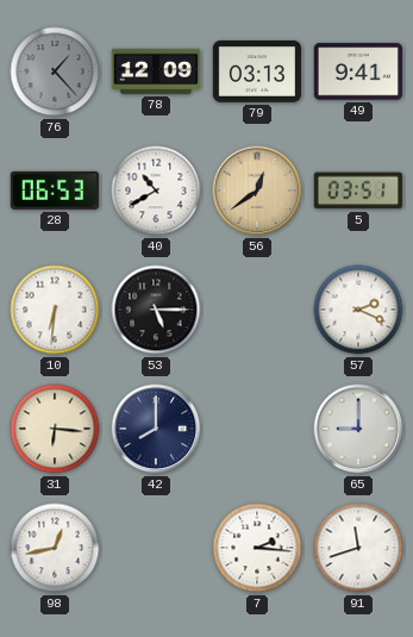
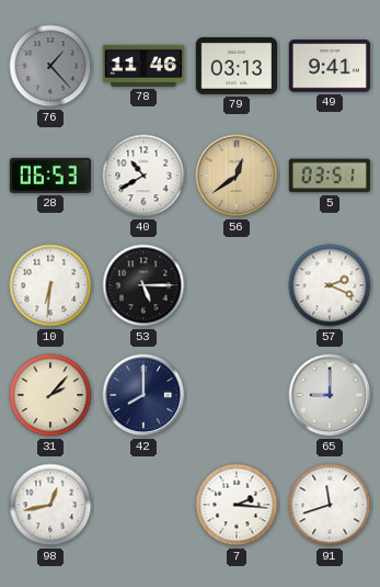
78: 12:09 -> 11:46
31: 6:16 -> 2:07
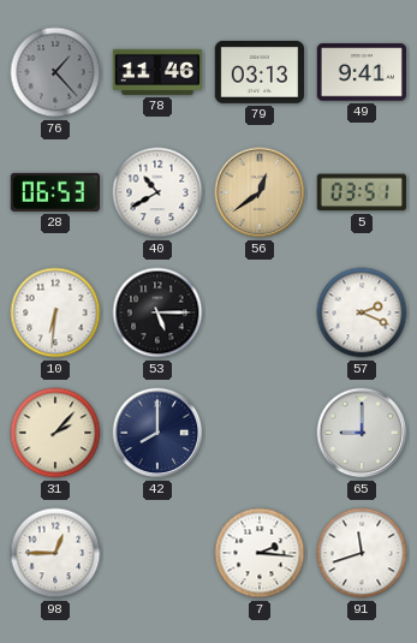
98: 12:43 -> 12:45
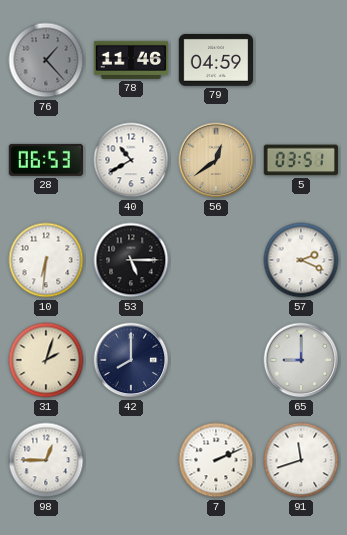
79: 03:13 -> 04:59
49: 9:41 -> none
31: 2:07 -> 2:03
7: 2:16 -> 2:11
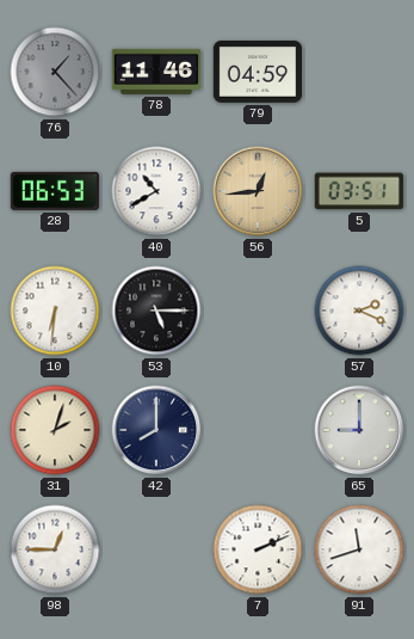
56: 12:39 -> 12:44
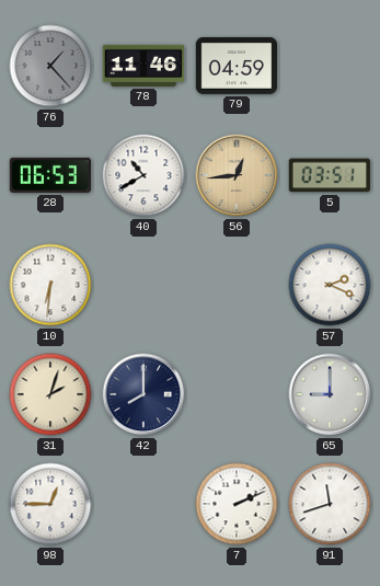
53: 5:15 -> none
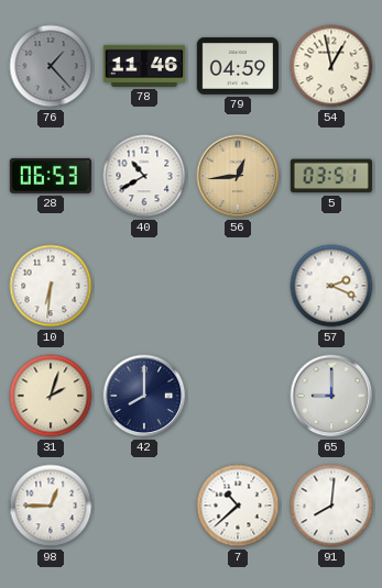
54: none -> 12:58
7: 2:11 -> 10:38
91: 11:42 -> 8:01
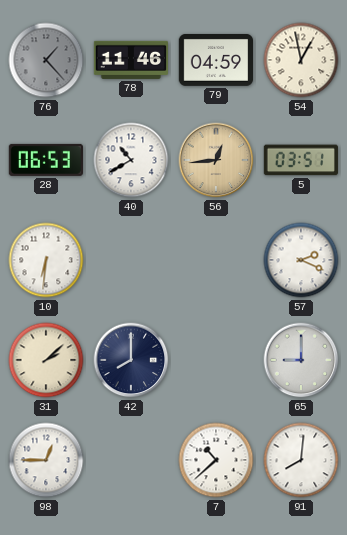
31: 2:03 -> 2:08
